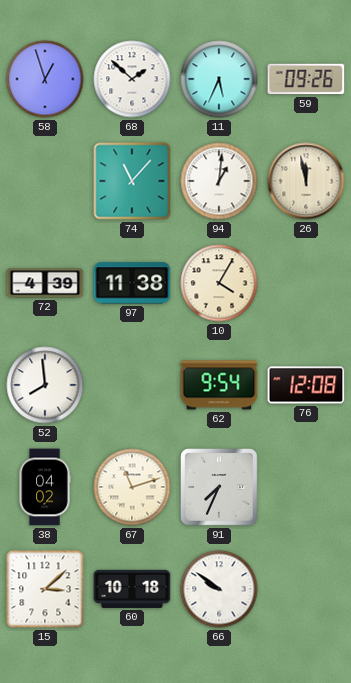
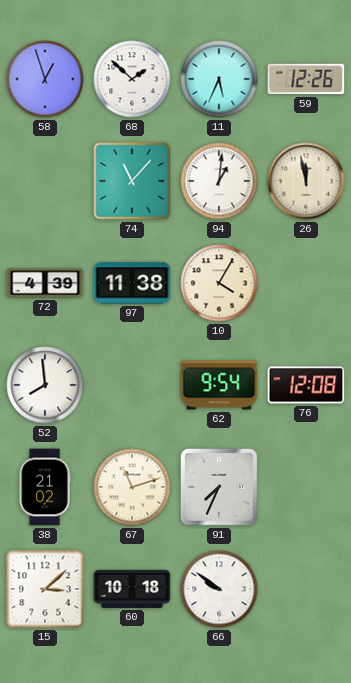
59: 09:26 -> 12:26
38: 04:02 -> 21:02
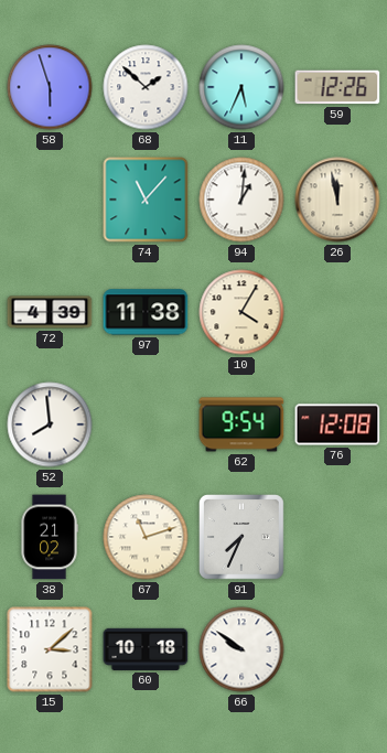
58: 12:57 -> 5:57
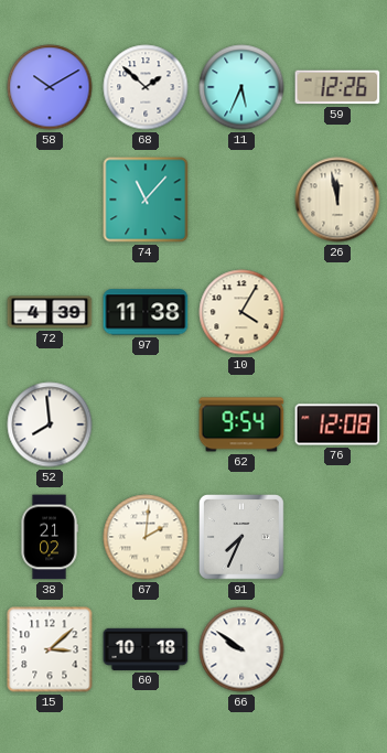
58: 5:57 -> 10:10
94: 1:01 -> none
67: 11:12 -> 2:01
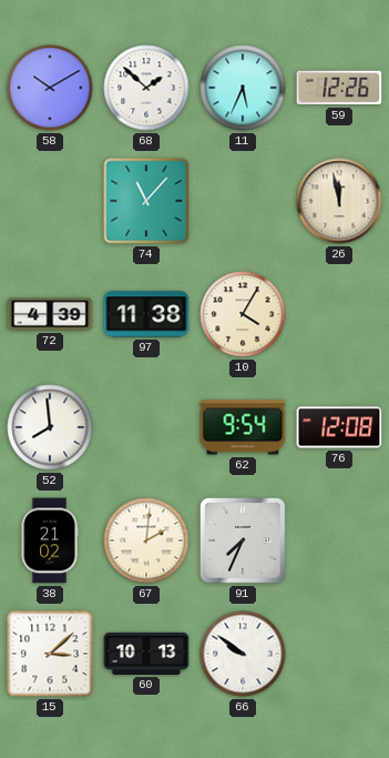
60: 10:18 -> 10:13
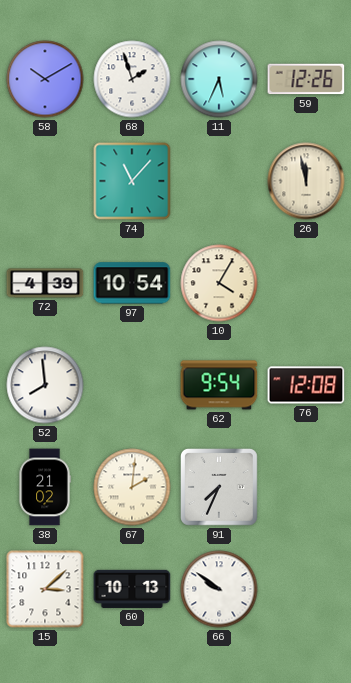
68: 1:52 -> 1:57
97: 11:38 -> 10:54
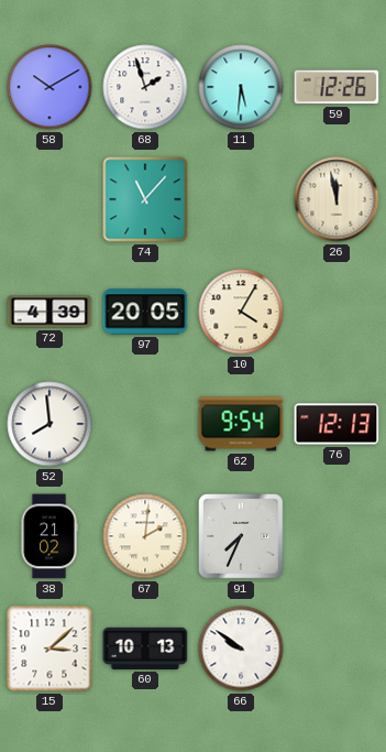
11: 5:34 -> 5:31
97: 10:54 -> 20:05
76: 12:08 -> 12:13
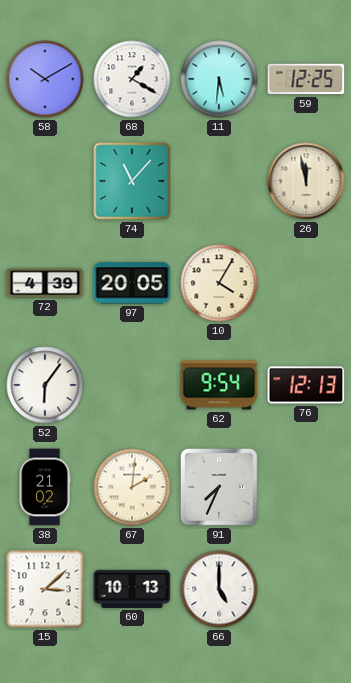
68: 1:57 -> 1:20
59: 12:26 -> 12:25
52: 7:59 -> 6:06
66: 9:51 -> 5:00
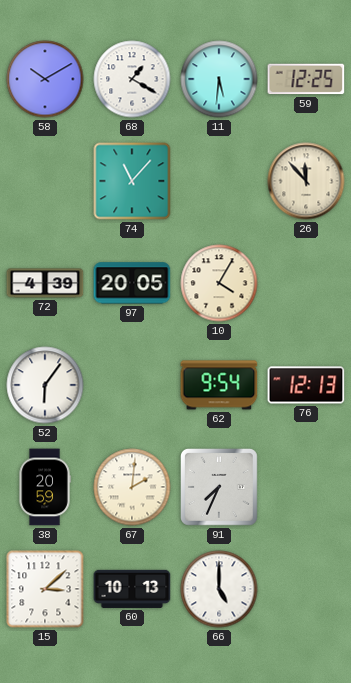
26: 11:58 -> 11:53
38: 21:02 -> 20:59
